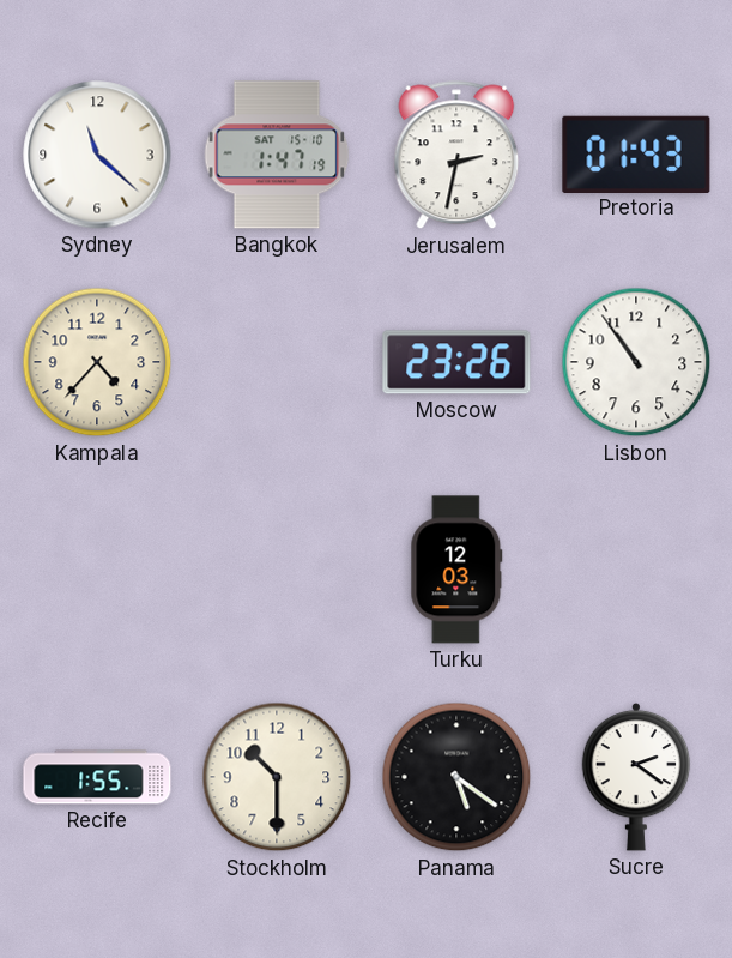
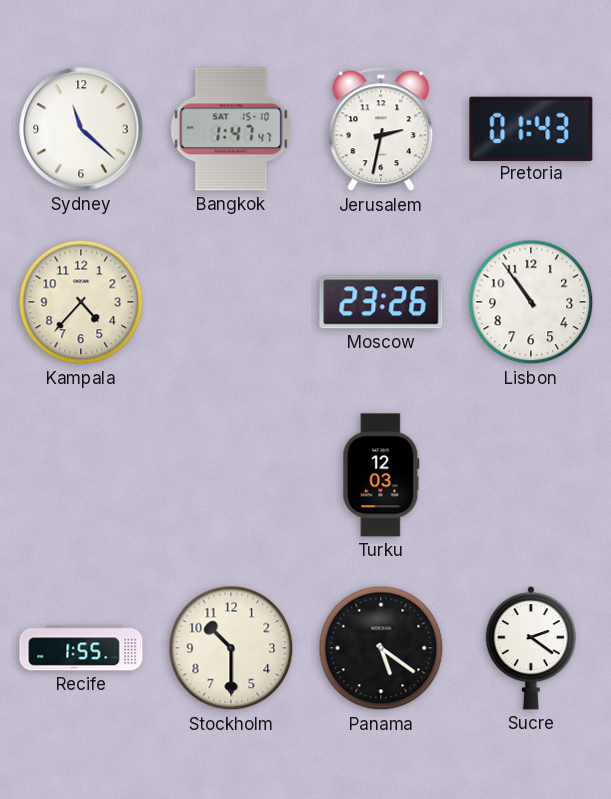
Bangkok: 1:47:19 -> 1:47:47
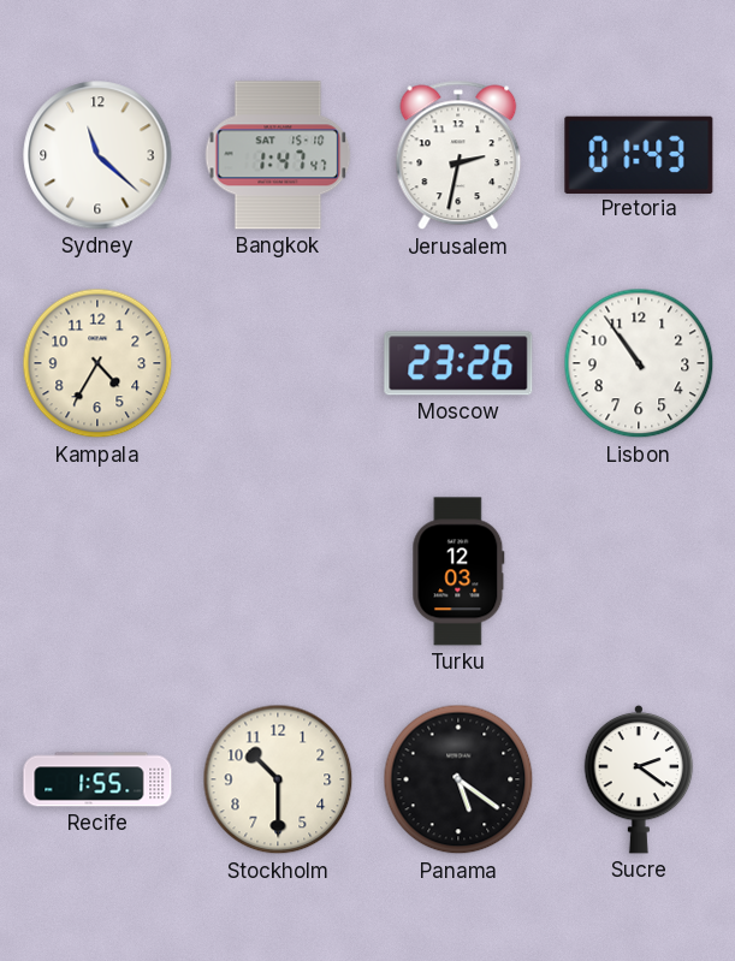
Kampala: 4:37 -> 4:35
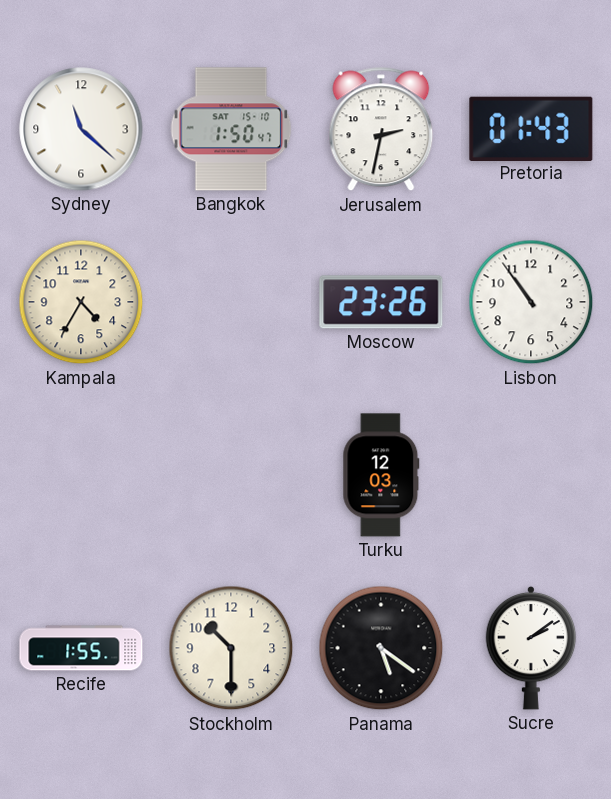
Bangkok: 1:47 -> 1:50
Sucre: 2:21 -> 2:09
